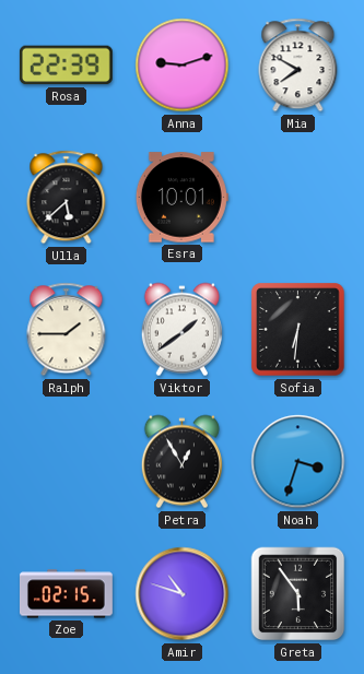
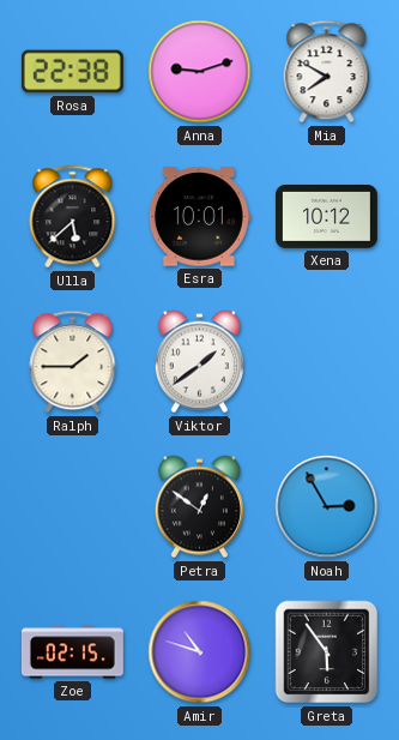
Rosa: 22:39 -> 22:38
Xena: none -> 10:12
Sofia: 6:31 -> none
Petra: 12:55 -> 12:51
Noah: 3:33 -> 2:55
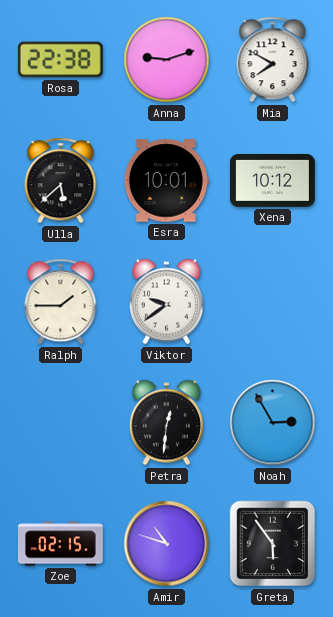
Viktor: 1:39 -> 9:39
Petra: 12:51 -> 12:31
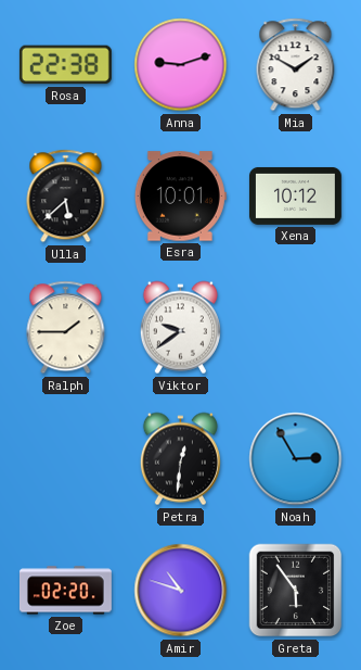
Mia: 7:50 -> 1:50
Zoe: 02:15 -> 02:20
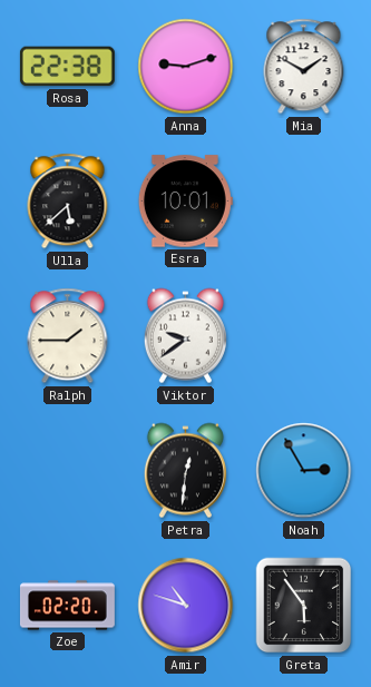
Xena: 10:12 -> none
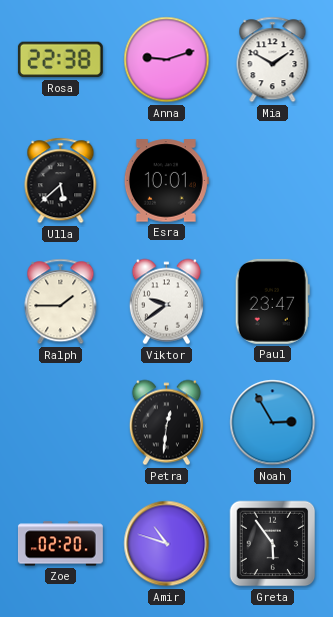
Paul: none -> 23:47
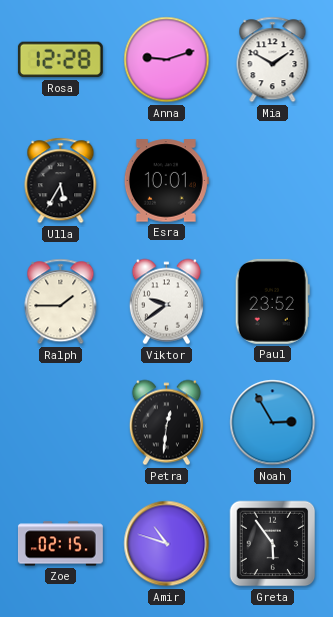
Rosa: 22:38 -> 12:28
Ulla: 5:38 -> 5:35
Paul: 23:47 -> 23:52
Zoe: 02:20 -> 02:15
